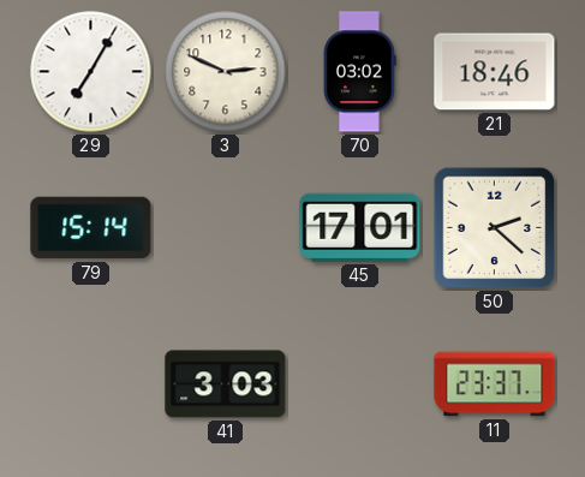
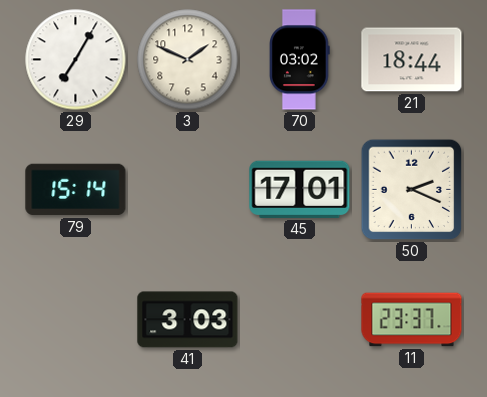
3: 2:49 -> 1:49
21: 18:46 -> 18:44
50: 2:22 -> 2:19
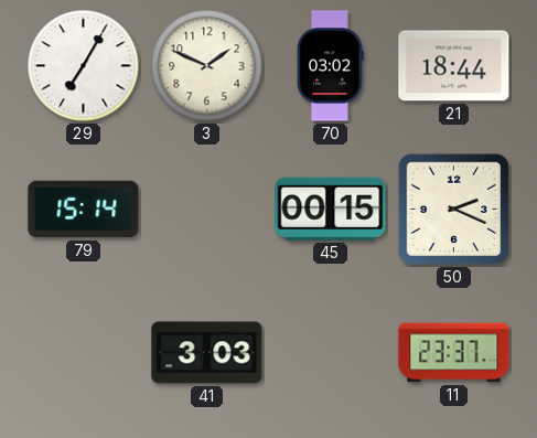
45: 17:01 -> 00:15
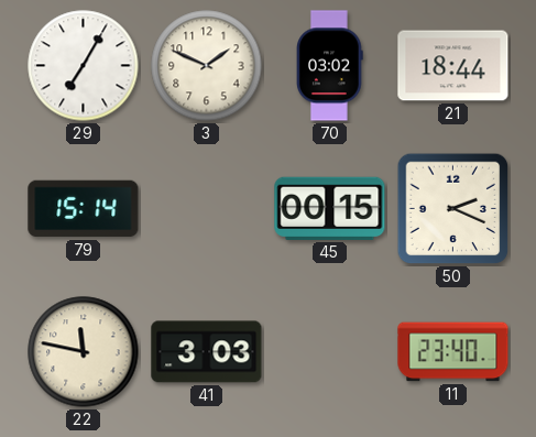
22: none -> 11:47
11: 23:37 -> 23:40
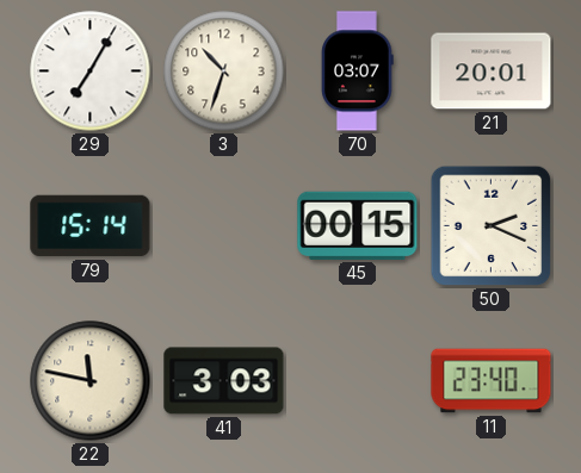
3: 1:49 -> 10:33
70: 03:02 -> 03:07
21: 18:44 -> 20:01
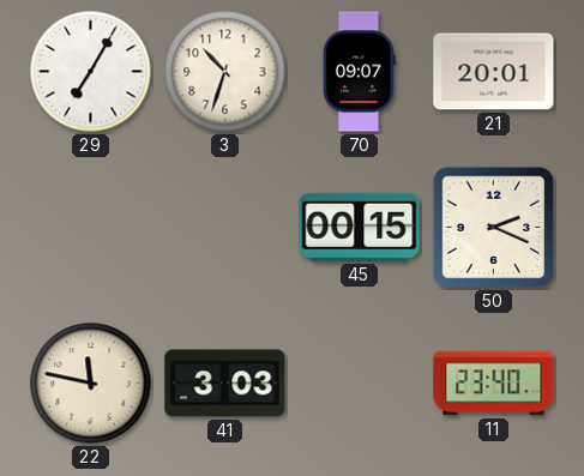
70: 03:07 -> 09:07
79: 15:14 -> none
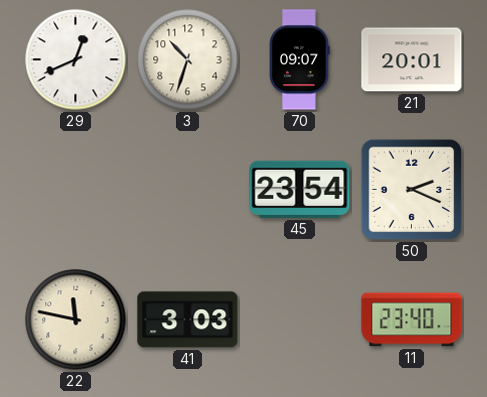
29: 7:05 -> 12:41
45: 00:15 -> 23:54
